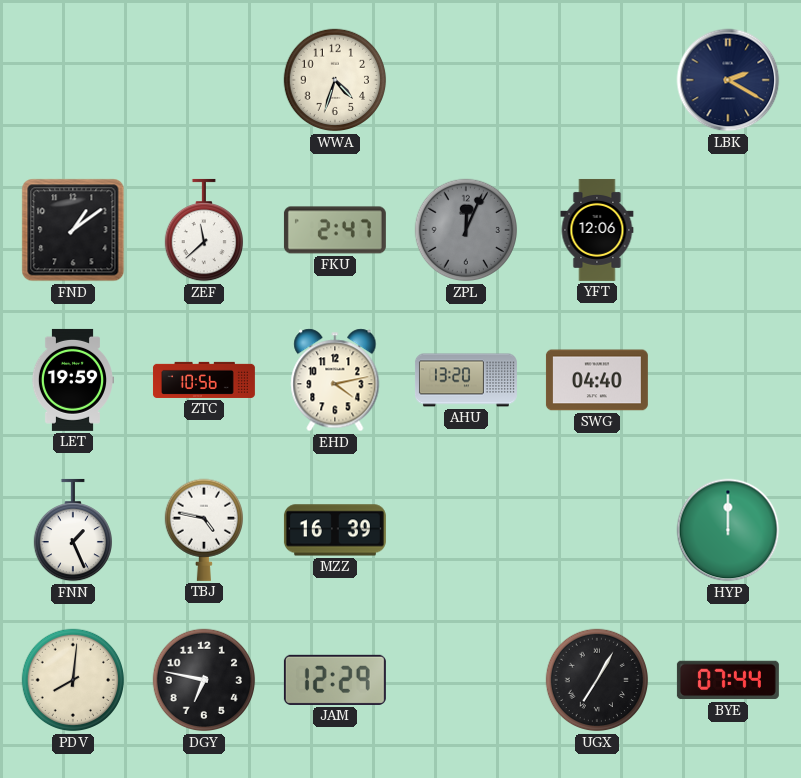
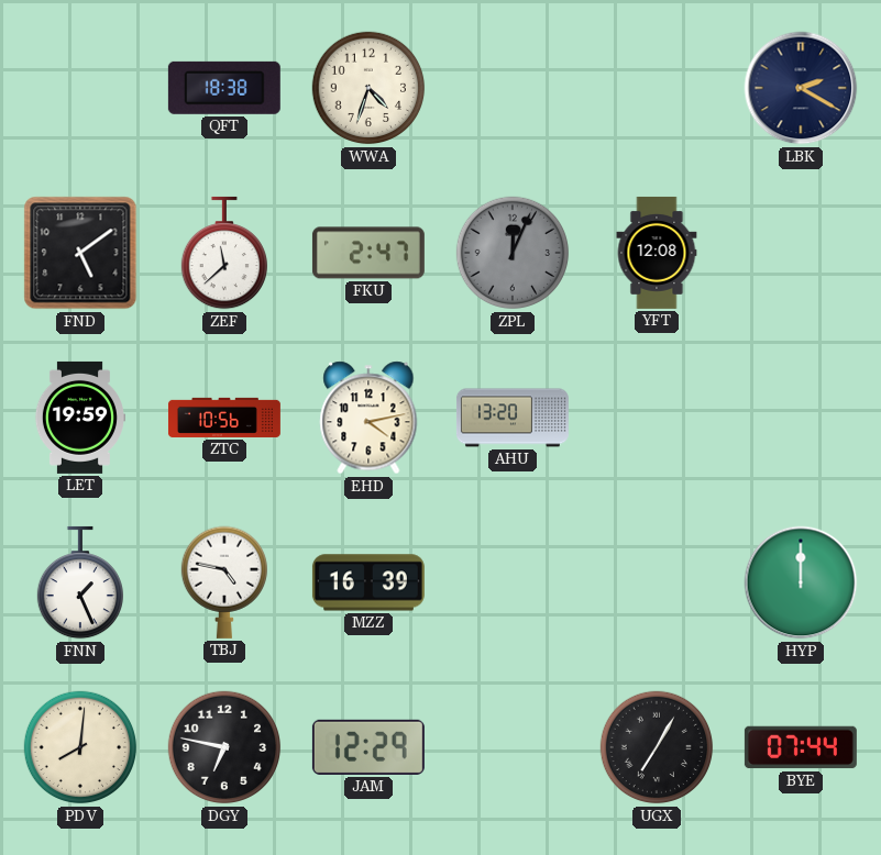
QFT: none -> 18:38
FND: 1:09 -> 5:09
YFT: 12:06 -> 12:08
SWG: 04:40 -> none
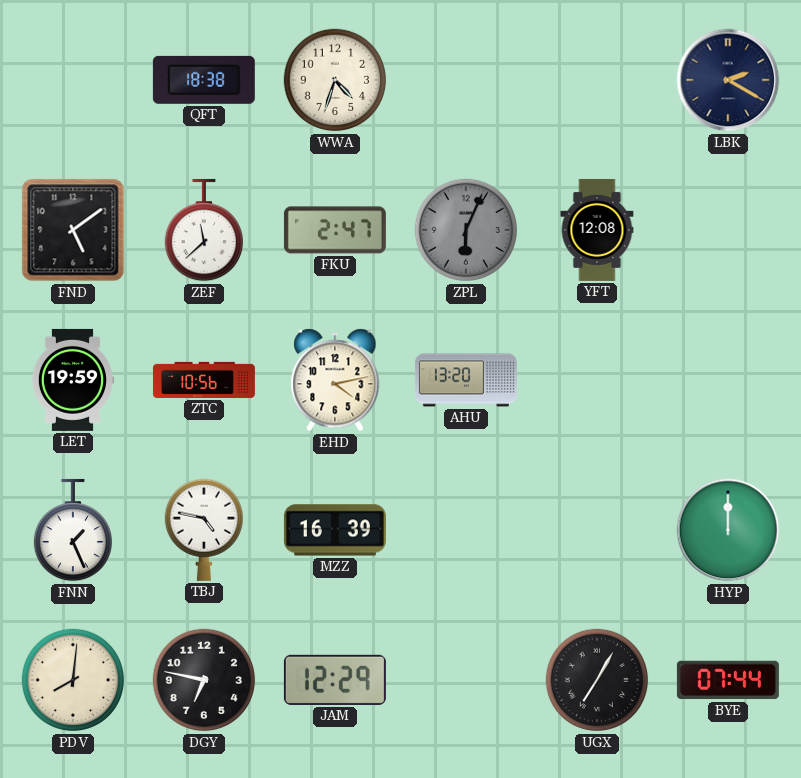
ZPL: 12:04 -> 6:04
